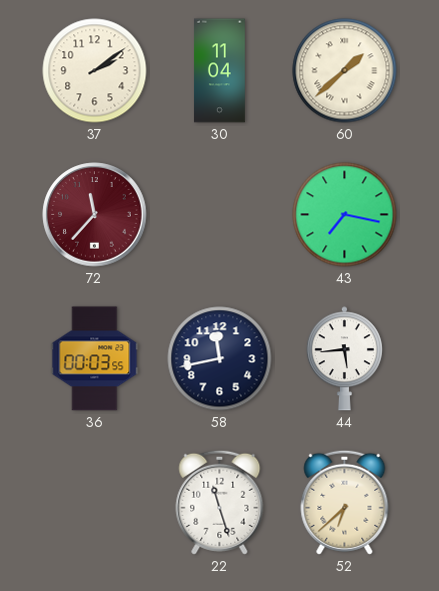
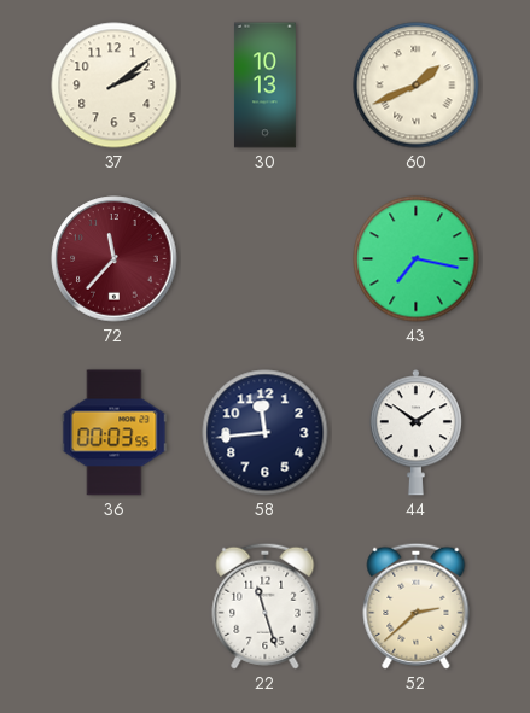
30: 11:04 -> 10:13
60: 1:38 -> 1:41
58: 11:43 -> 11:44
44: 5:44 -> 1:51
52: 6:38 -> 2:38
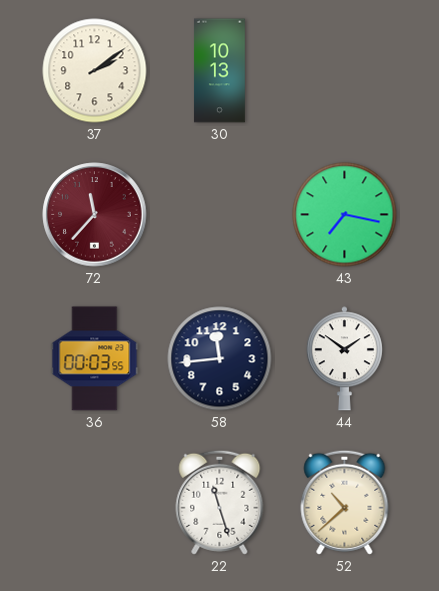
60: 1:41 -> none
52: 2:38 -> 10:38
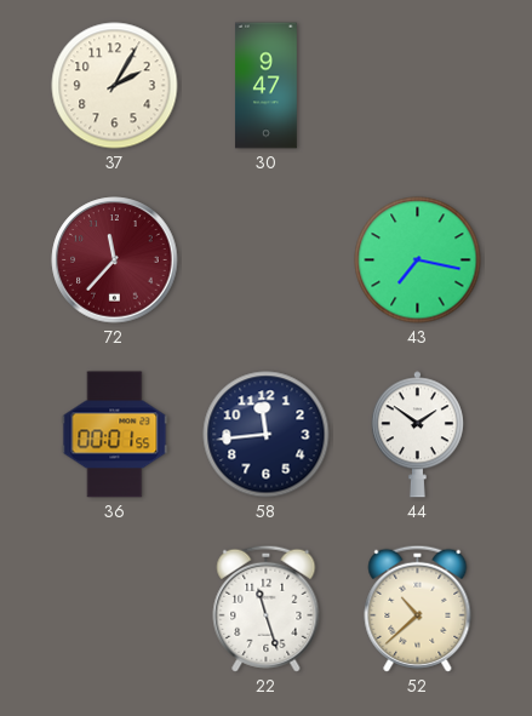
37: 2:09 -> 2:05
30: 10:13 -> 9:47
36: 00:03 -> 00:01
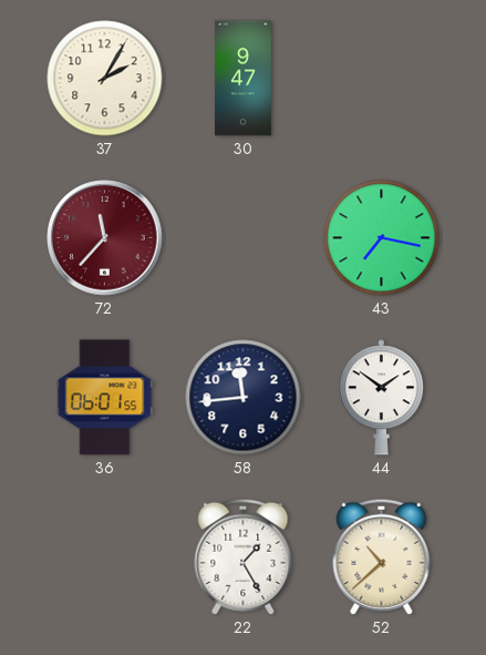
36: 00:01 -> 06:01
22: 11:27 -> 1:25
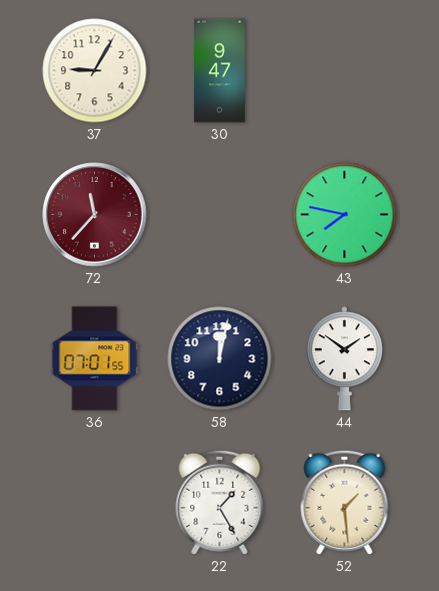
37: 2:05 -> 9:05
43: 7:17 -> 7:47
36: 06:01 -> 07:01
58: 11:44 -> 12:02
52: 10:38 -> 1:29
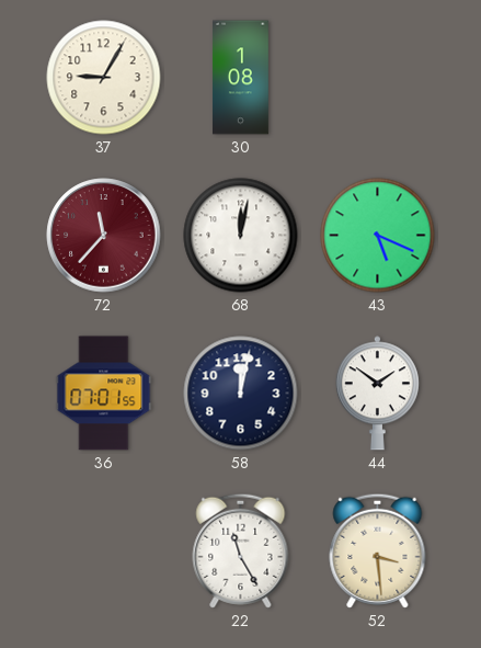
30: 9:47 -> 1:08
68: none -> 12:02
43: 7:47 -> 5:19
22: 1:25 -> 11:25
52: 1:29 -> 3:29
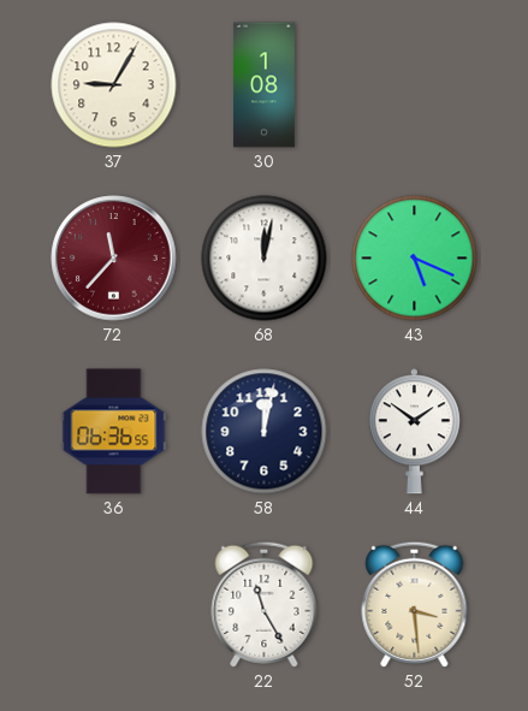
36: 07:01 -> 06:36
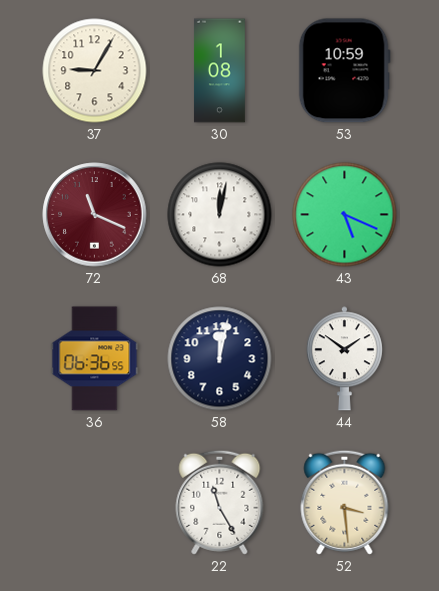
53: none -> 10:59
72: 11:37 -> 11:19
